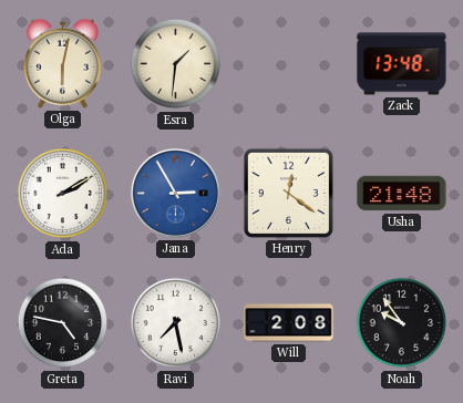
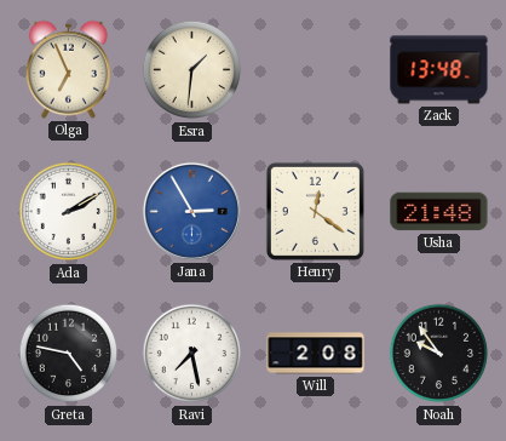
Olga: 6:02 -> 6:56
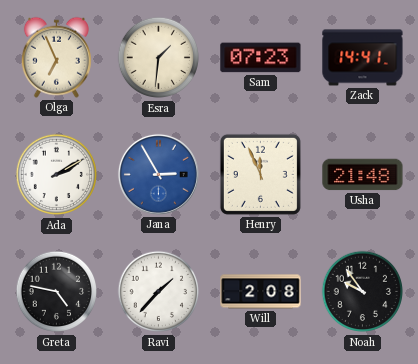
Sam: none -> 07:23
Zack: 13:48 -> 14:41
Henry: 12:21 -> 11:56
Ravi: 7:28 -> 1:37
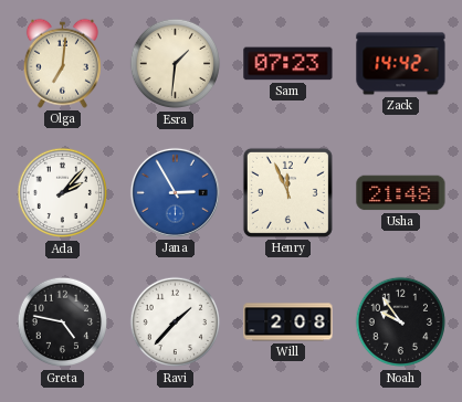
Olga: 6:56 -> 7:01
Zack: 14:41 -> 14:42
Ada: 2:10 -> 2:07
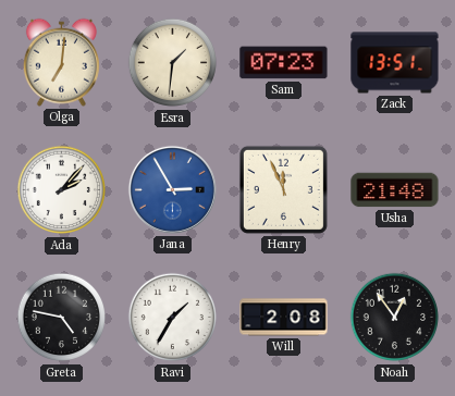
Zack: 14:42 -> 13:51
Ravi: 1:37 -> 1:35
Noah: 9:54 -> 12:54
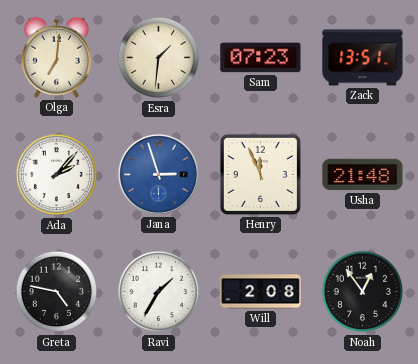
Jana: 2:55 -> 2:57
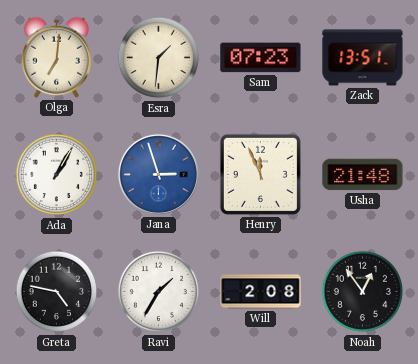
Ada: 2:07 -> 1:05
